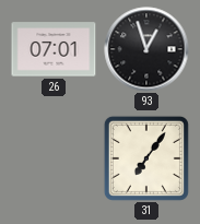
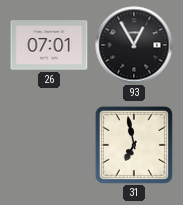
93: 12:57 -> 12:55
31: 7:06 -> 6:58
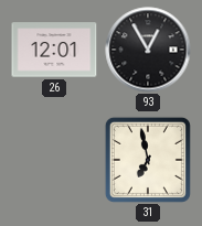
26: 07:01 -> 12:01
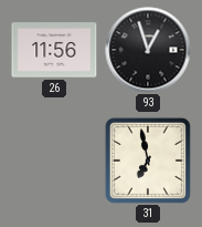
26: 12:01 -> 11:56
93: 12:55 -> 12:57
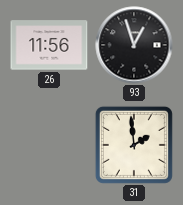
31: 6:58 -> 1:59
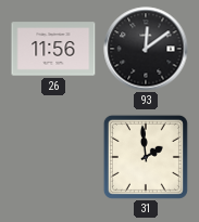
93: 12:57 -> 12:09
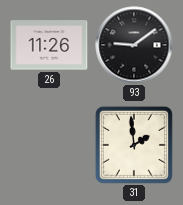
26: 11:56 -> 11:26
93: 12:09 -> 9:09
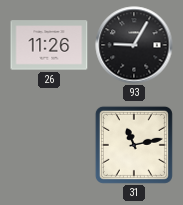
93: 9:09 -> 9:05
31: 1:59 -> 11:13
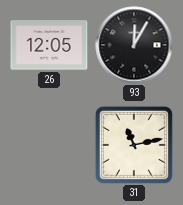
26: 11:26 -> 12:05
93: 9:05 -> 12:05
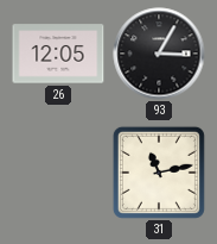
93: 12:05 -> 3:05
